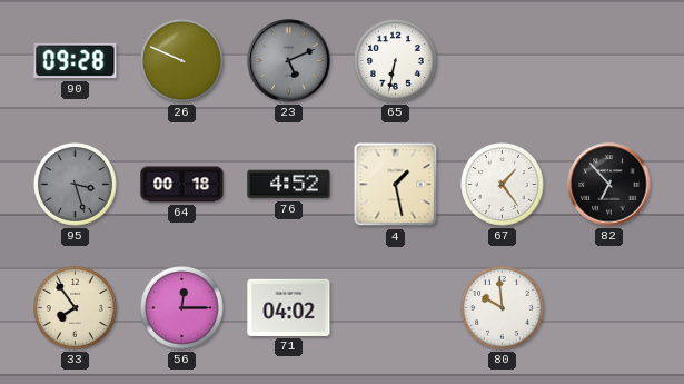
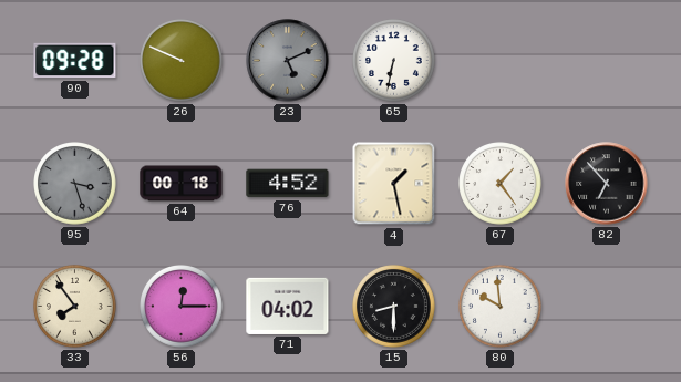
15: none -> 8:30
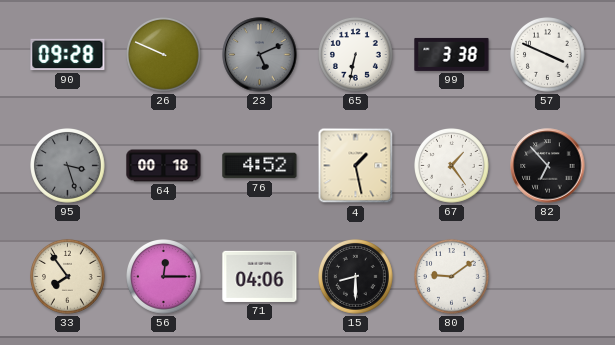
99: none -> 3:38
57: none -> 3:49
71: 04:02 -> 04:06
80: 9:59 -> 9:09
